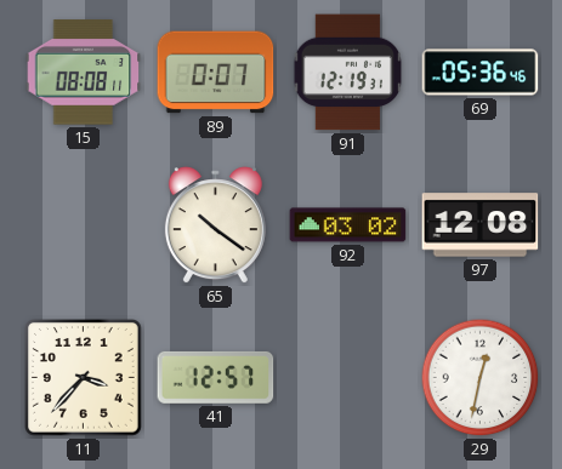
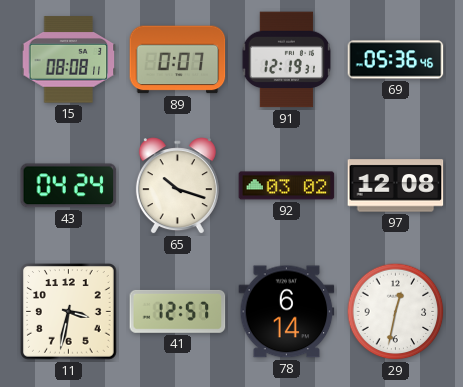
43: none -> 04:24
65: 10:21 -> 10:18
11: 3:37 -> 3:32
78: none -> 6:14
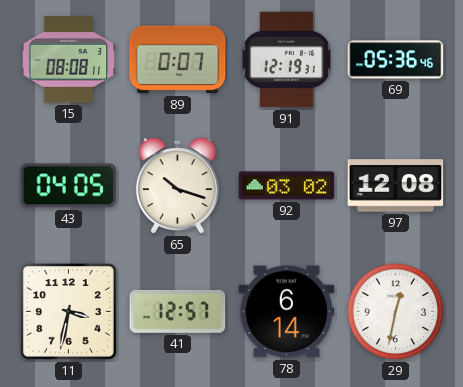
43: 04:24 -> 04:05
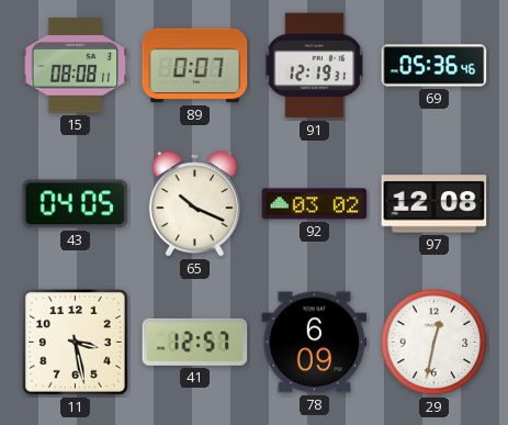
65: 10:18 -> 10:19
11: 3:32 -> 3:28
78: 6:14 -> 6:09
